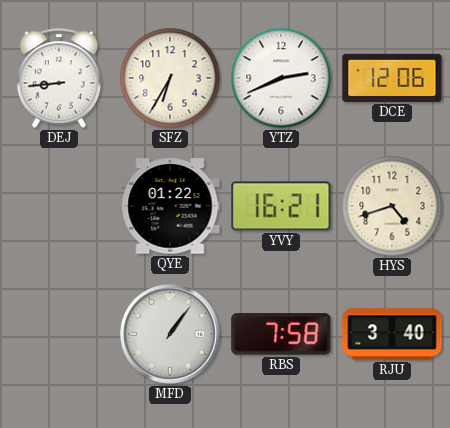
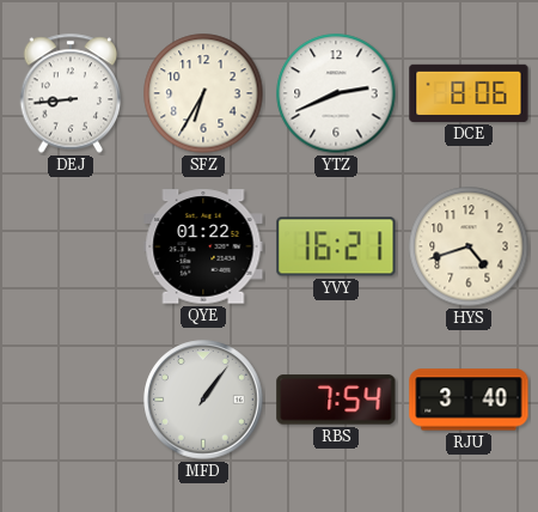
DCE: 12:06 -> 8:06
RBS: 7:58 -> 7:54
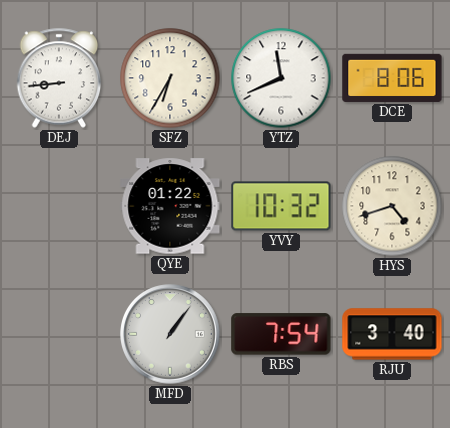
YTZ: 2:41 -> 11:41
YVY: 16:21 -> 10:32
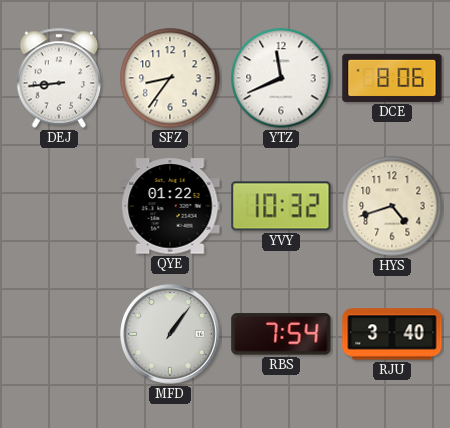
SFZ: 6:35 -> 8:36
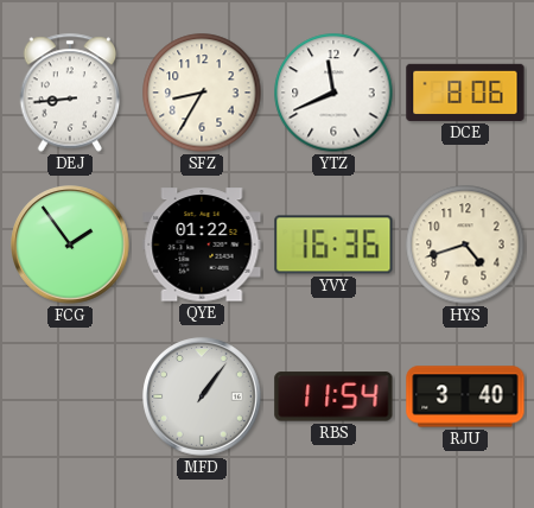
SFZ: 8:36 -> 8:35
FCG: none -> 1:54
YVY: 10:32 -> 16:36
RBS: 7:54 -> 11:54
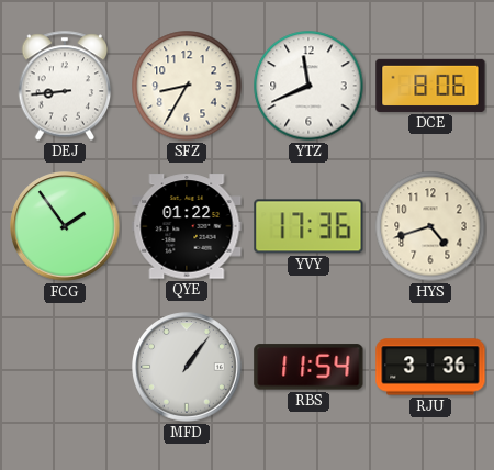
YVY: 16:36 -> 17:36
RJU: 3:40 -> 3:36
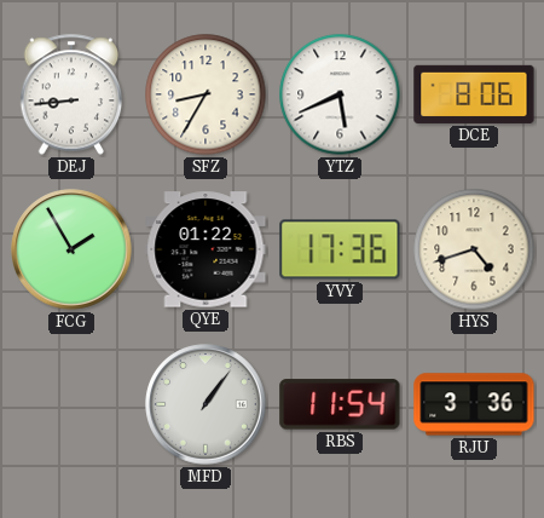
YTZ: 11:41 -> 5:41
FCG: 1:54 -> 1:55
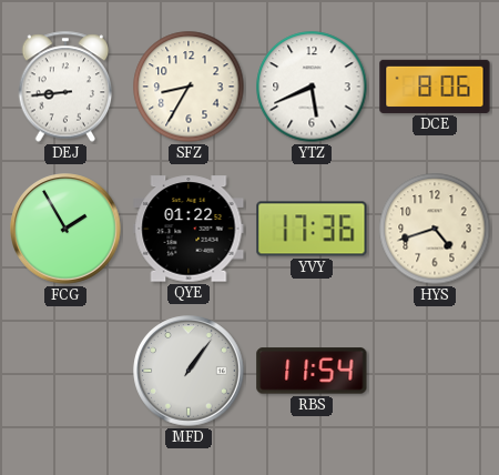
RJU: 3:36 -> none
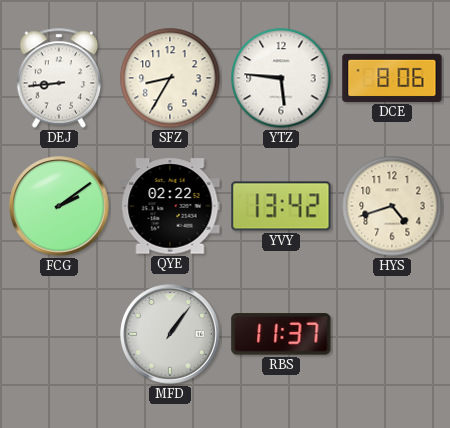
YTZ: 5:41 -> 5:46
FCG: 1:55 -> 2:09
QYE: 01:22 -> 02:22
YVY: 17:36 -> 13:42
RBS: 11:54 -> 11:37
